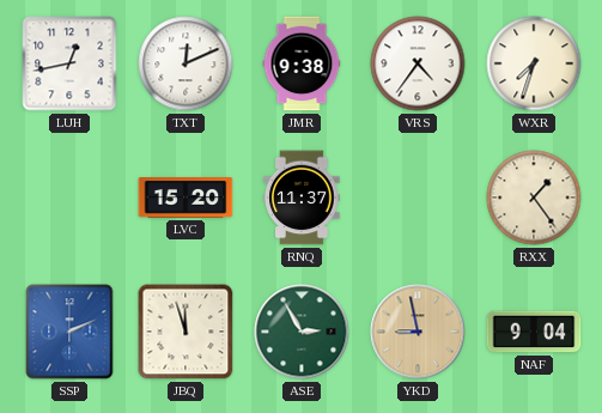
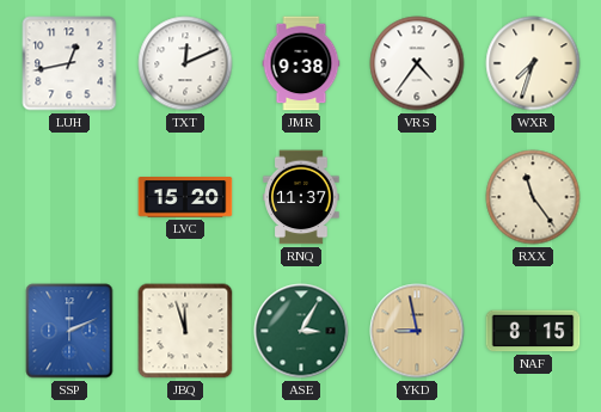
RXX: 1:24 -> 11:24
ASE: 2:55 -> 3:05
NAF: 9:04 -> 8:15
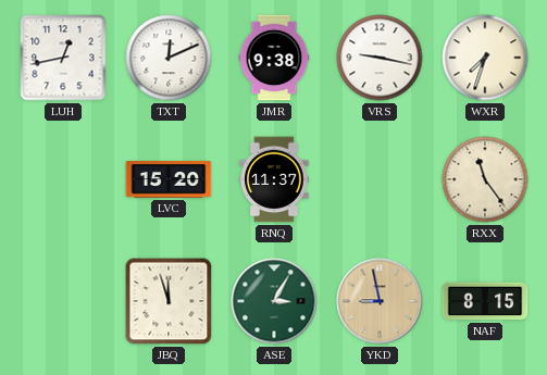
VRS: 4:36 -> 9:17
SSP: 2:11 -> none
